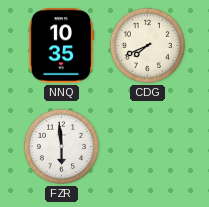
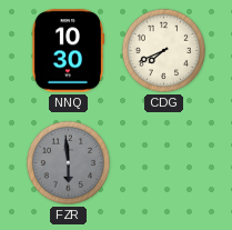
NNQ: 10:35 -> 10:30
FZR dial: white -> grey
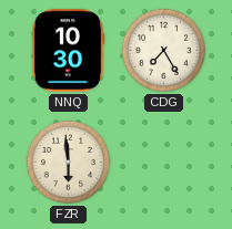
CDG: 7:41 -> 7:25
FZR dial: grey -> cream
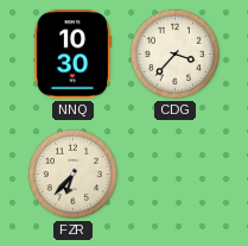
CDG: 7:25 -> 3:37
FZR: 5:59 -> 6:37
